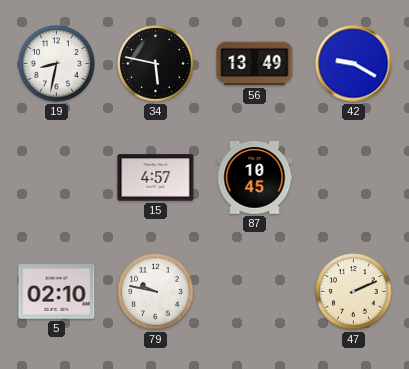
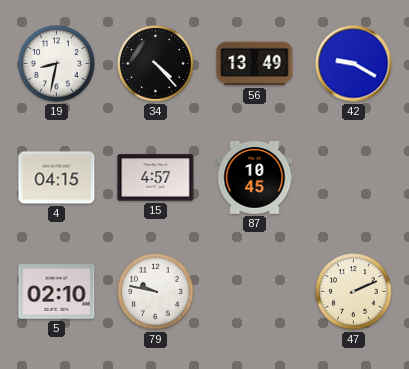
34: 5:47 -> 4:23
4: none -> 04:15
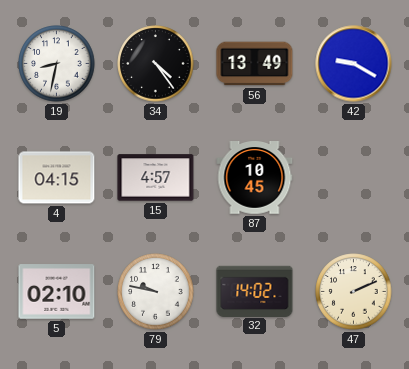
34: 4:23 -> 4:24
32: none -> 14:02
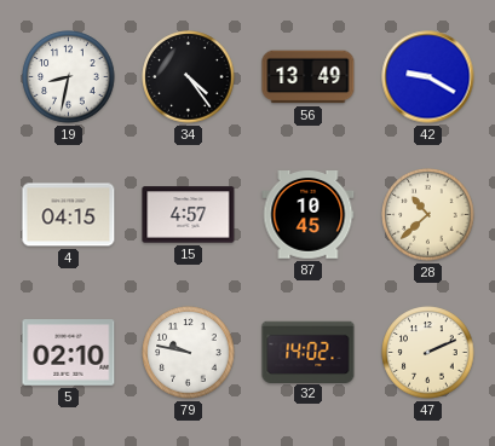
28: none -> 10:38
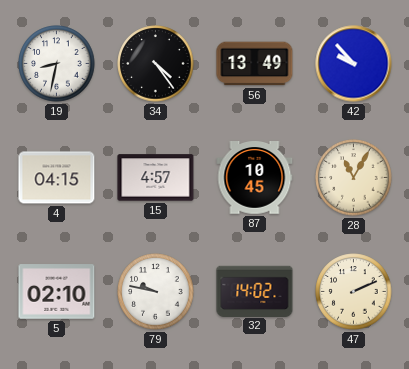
42: 9:20 -> 9:53
28: 10:38 -> 11:05
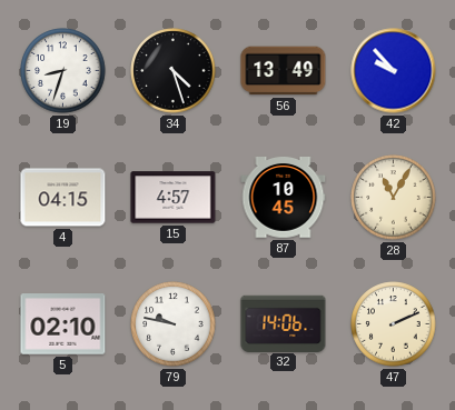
19: 8:32 -> 8:33
34: 4:24 -> 4:27
32: 14:02 -> 14:06
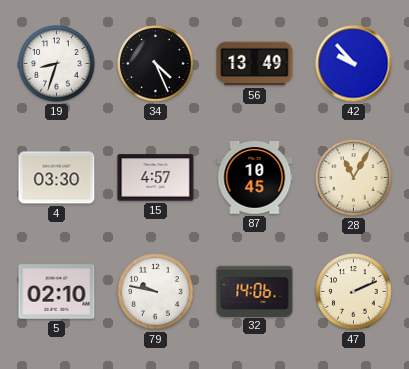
34: 4:27 -> 4:26
4: 04:15 -> 03:30
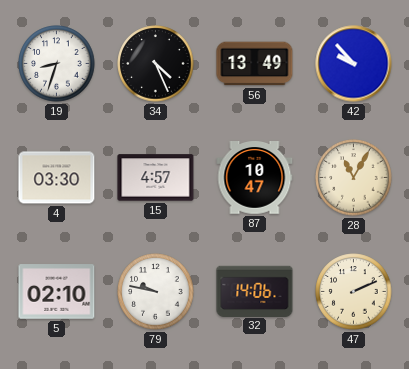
87: 10:45 -> 10:47
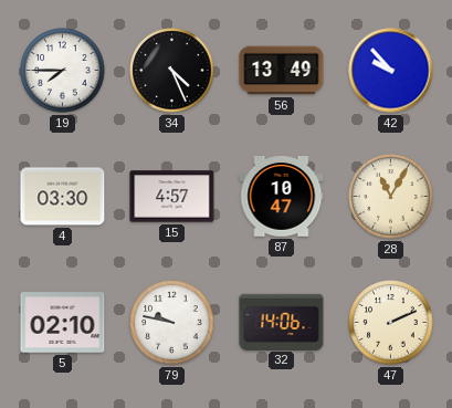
19: 8:33 -> 7:45
